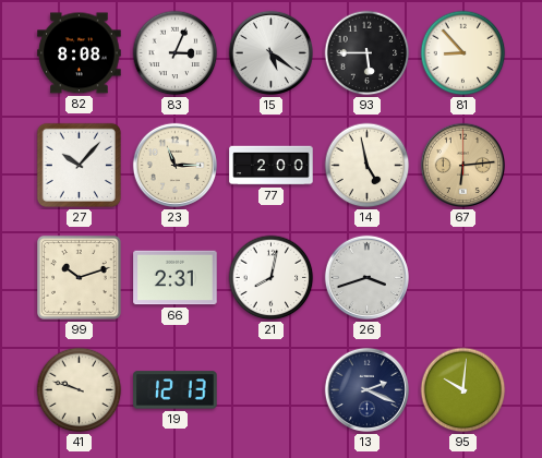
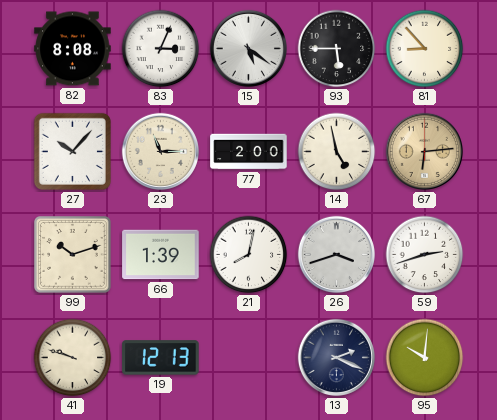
66: 2:31 -> 1:39
59: none -> 2:42
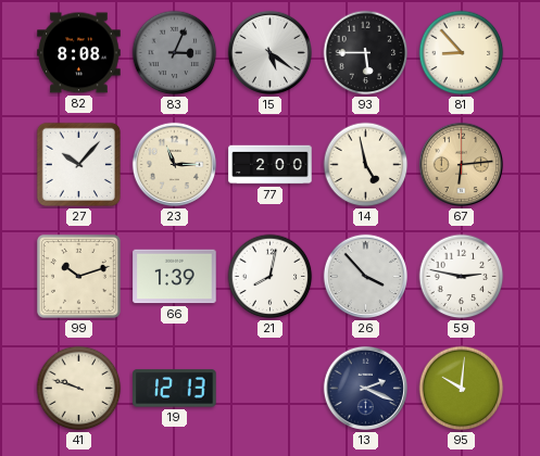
83 dial: white -> grey
26: 3:42 -> 3:53
59: 2:42 -> 2:47
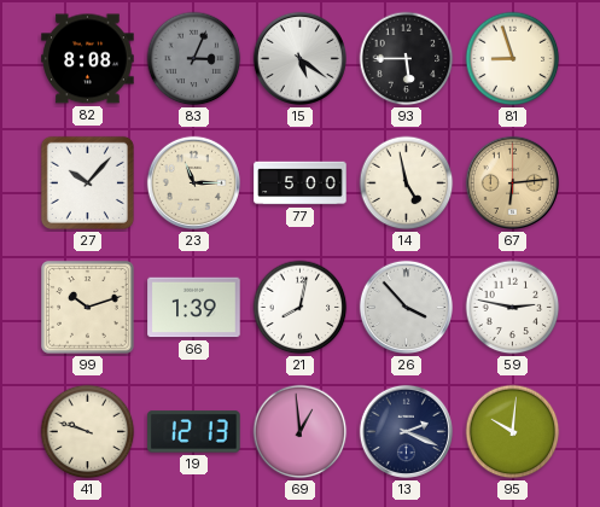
81: 8:53 -> 8:57
77: 2:00 -> 5:00
69: none -> 12:59
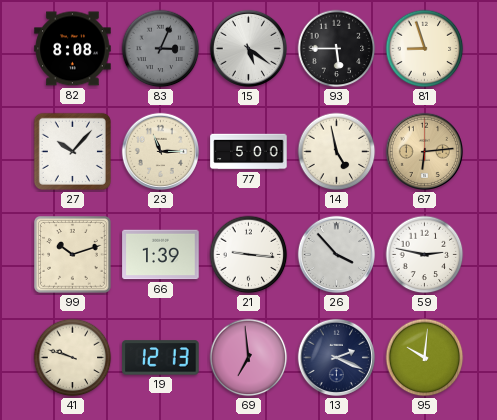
21: 8:02 -> 9:16
69: 12:59 -> 6:59
